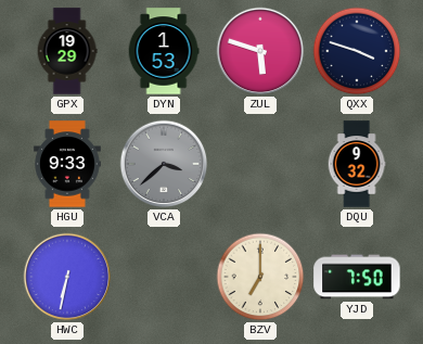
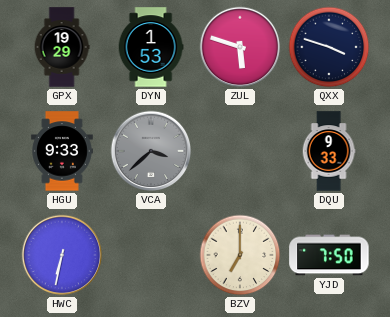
DQU: 9:32 -> 9:33
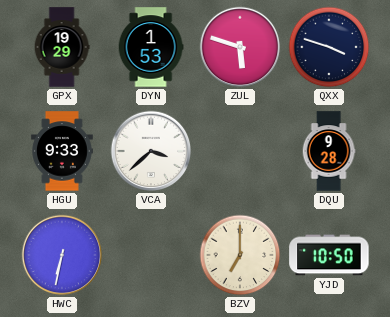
VCA dial: grey -> white
DQU: 9:33 -> 9:28
YJD: 7:50 -> 10:50
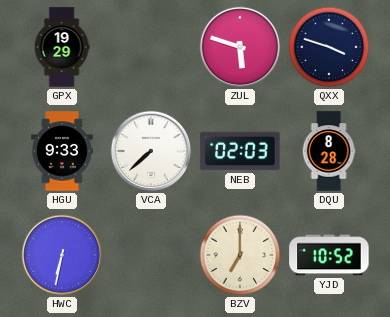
DYN: 1:53 -> none
VCA: 3:38 -> 7:38
NEB: none -> 02:03
DQU: 9:28 -> 8:28
YJD: 10:50 -> 10:52
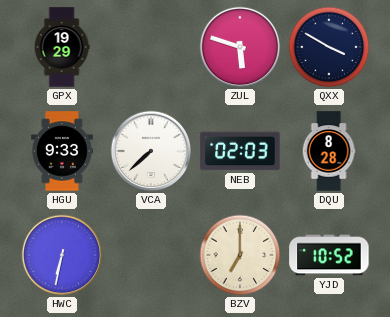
QXX: 3:48 -> 3:50
